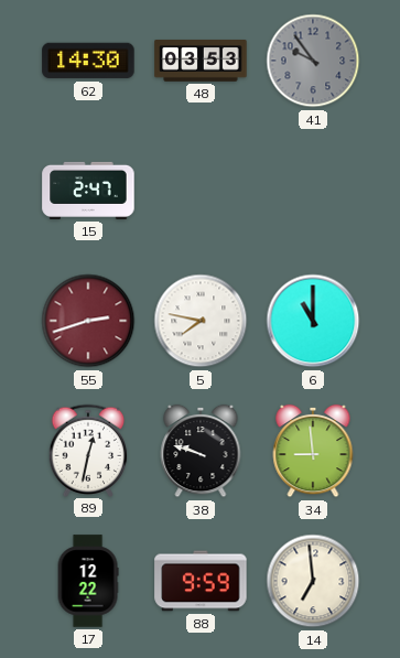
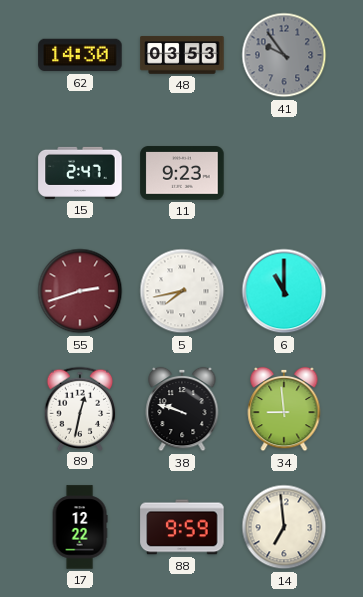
11: none -> 9:23
5: 7:47 -> 7:43
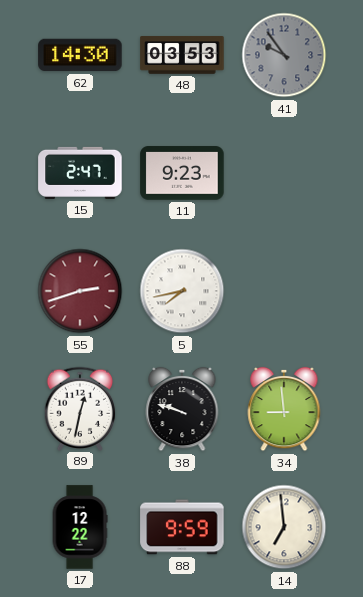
6: 11:00 -> none
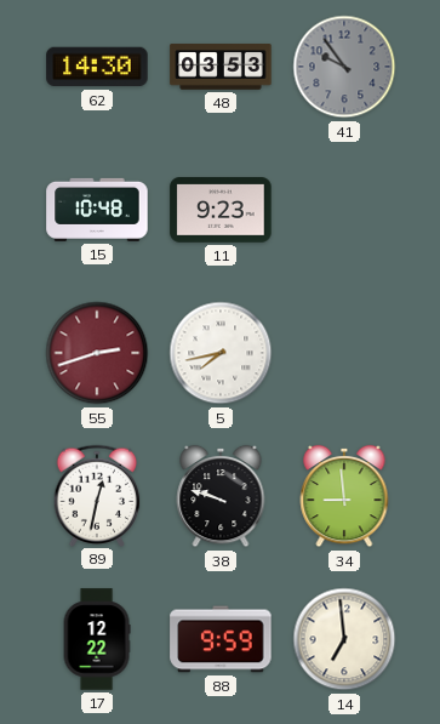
15: 2:47 -> 10:48
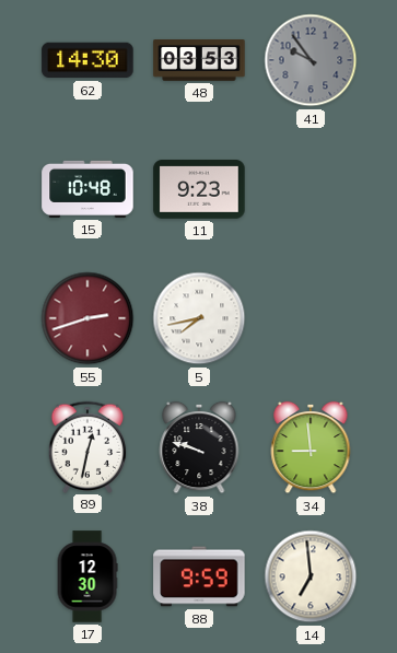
17: 12:22 -> 12:30
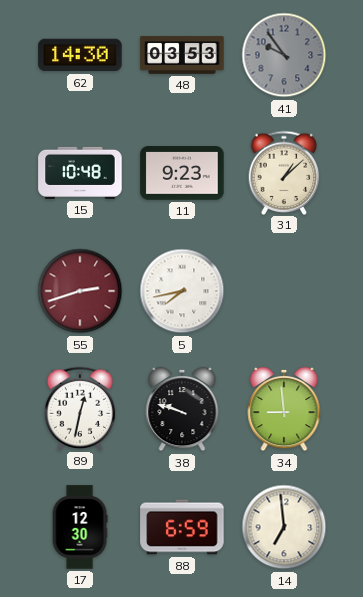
31: none -> 1:08
88: 9:59 -> 6:59
